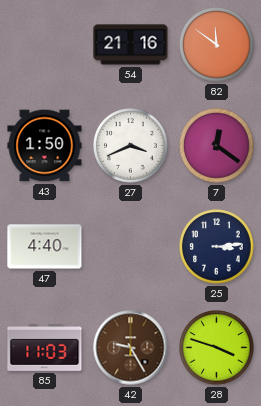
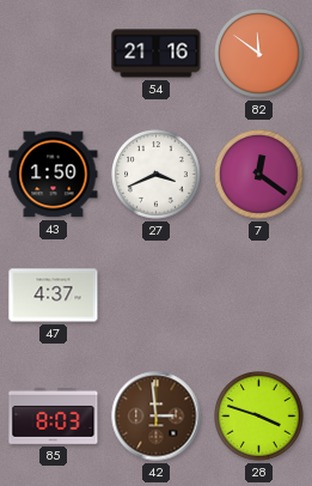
47: 4:40 -> 4:37
25: 3:14 -> none
85: 11:03 -> 8:03
42: 9:25 -> 2:59
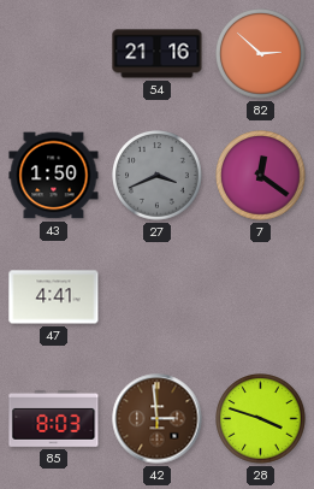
82: 11:51 -> 2:52
27 dial: white -> grey
47: 4:37 -> 4:41
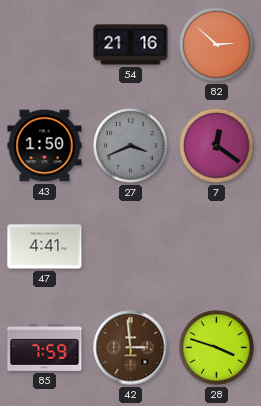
85: 8:03 -> 7:59
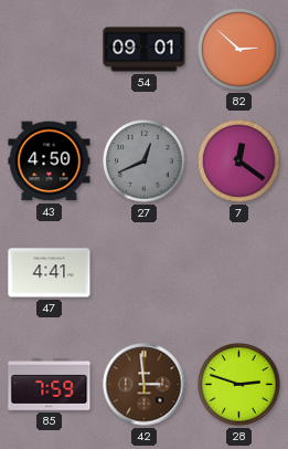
54: 21:16 -> 09:01
43: 1:50 -> 4:50
27: 3:41 -> 12:41
28: 3:48 -> 2:48
